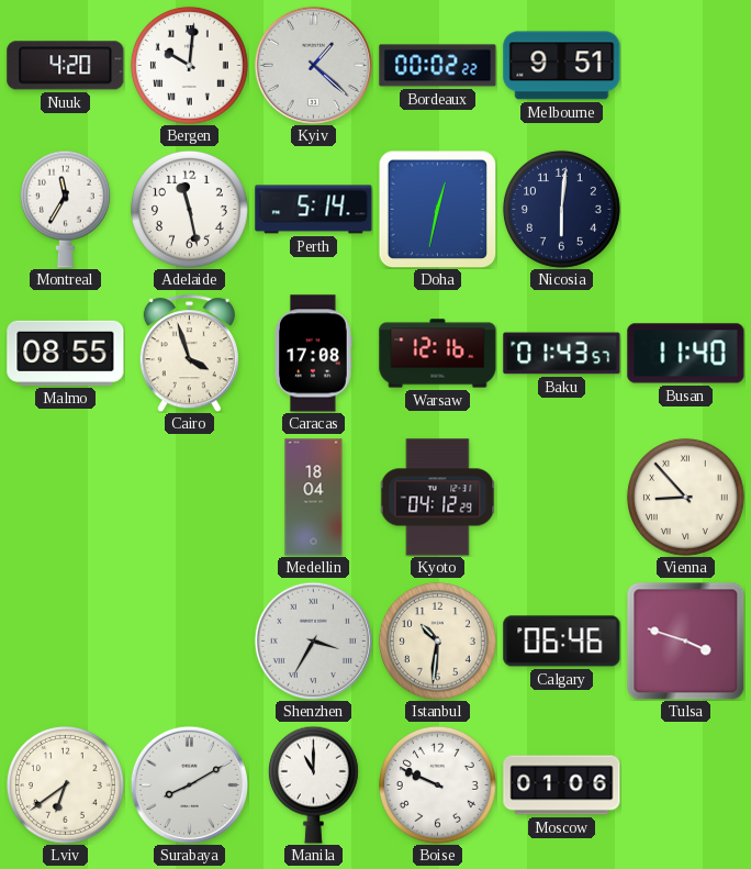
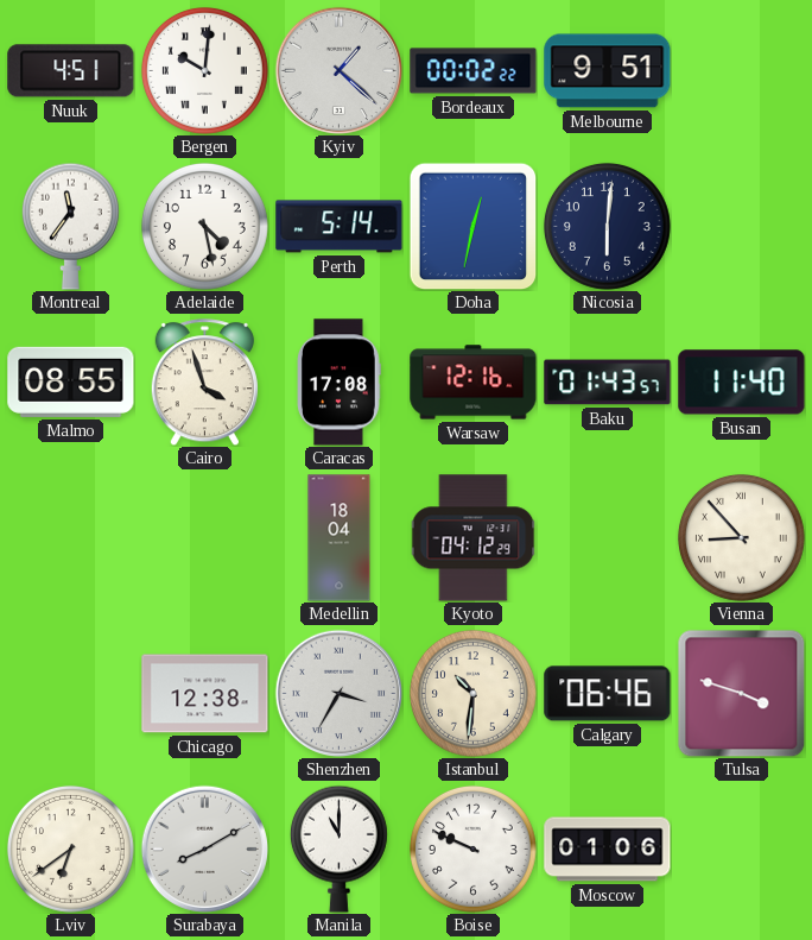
Nuuk: 4:20 -> 4:51
Montreal: 11:35 -> 11:36
Adelaide: 11:28 -> 4:28
Chicago: none -> 12:38
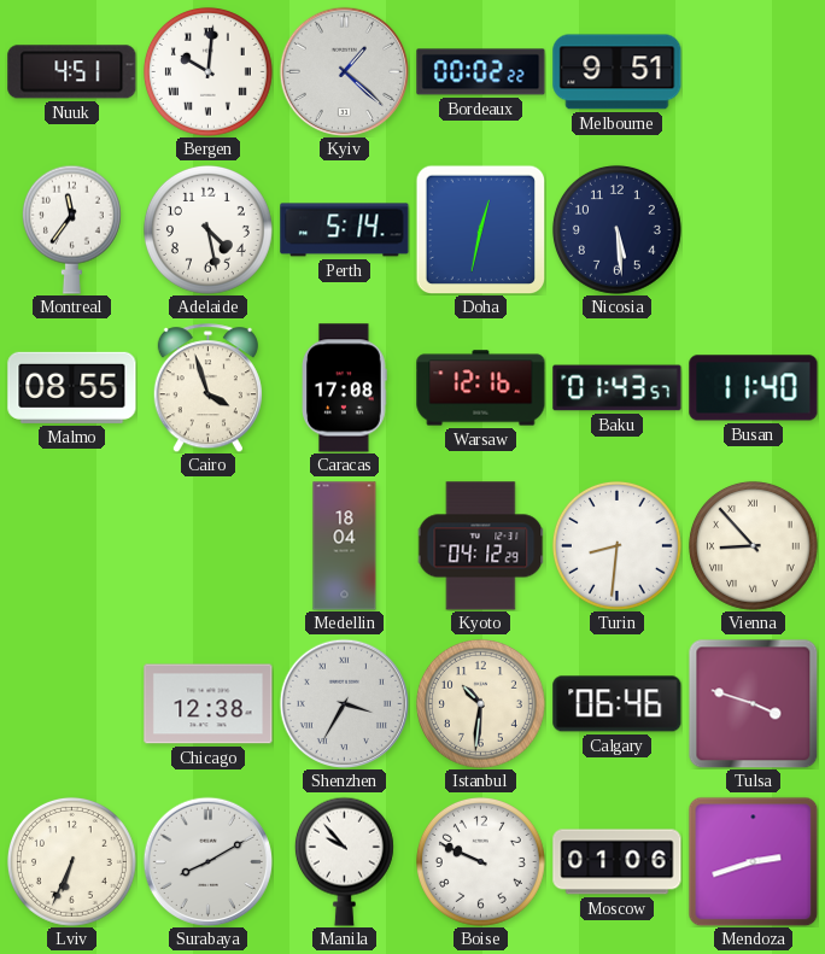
Nicosia: 6:01 -> 5:29
Turin: none -> 8:31
Lviv: 6:39 -> 6:34
Manila: 11:00 -> 9:53
Mendoza: none -> 2:42
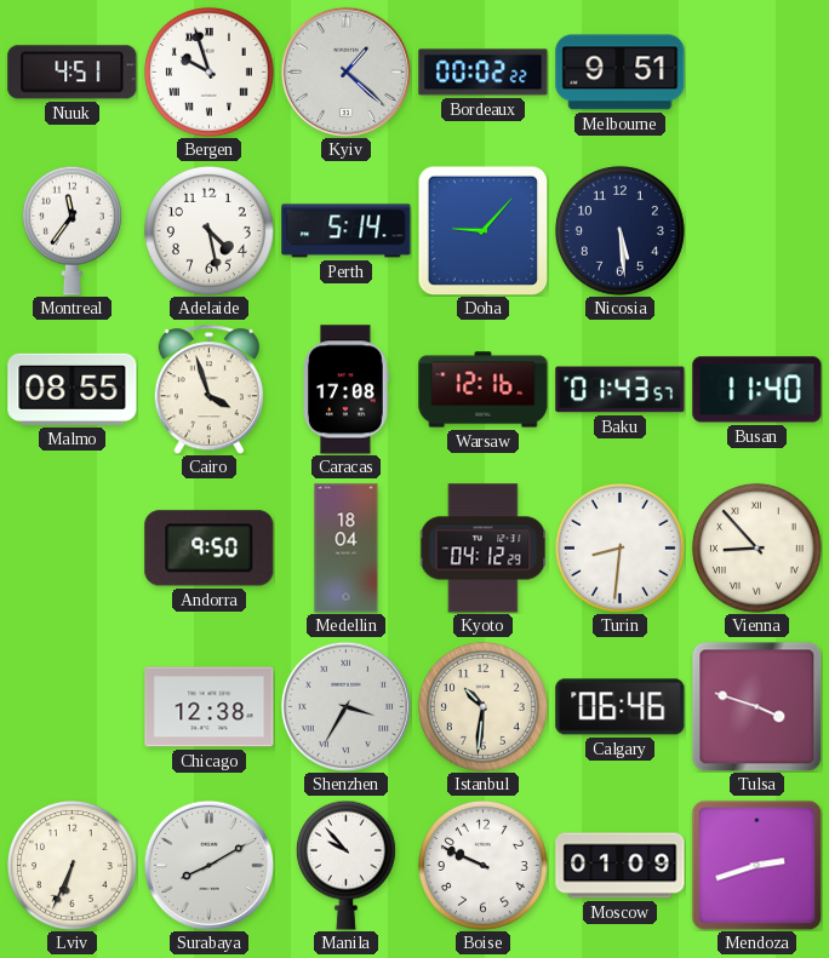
Bergen: 10:01 -> 9:57
Doha: 12:32 -> 9:07
Andorra: none -> 9:50
Moscow: 01:06 -> 01:09
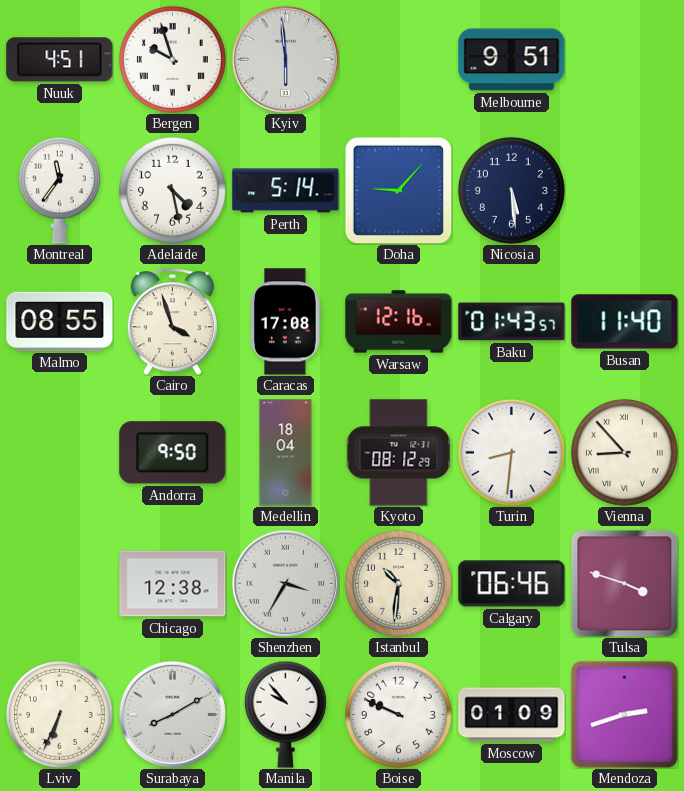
Kyiv: 1:22 -> 5:59
Bordeaux: 00:02 -> none
Kyoto: 04:12 -> 08:12
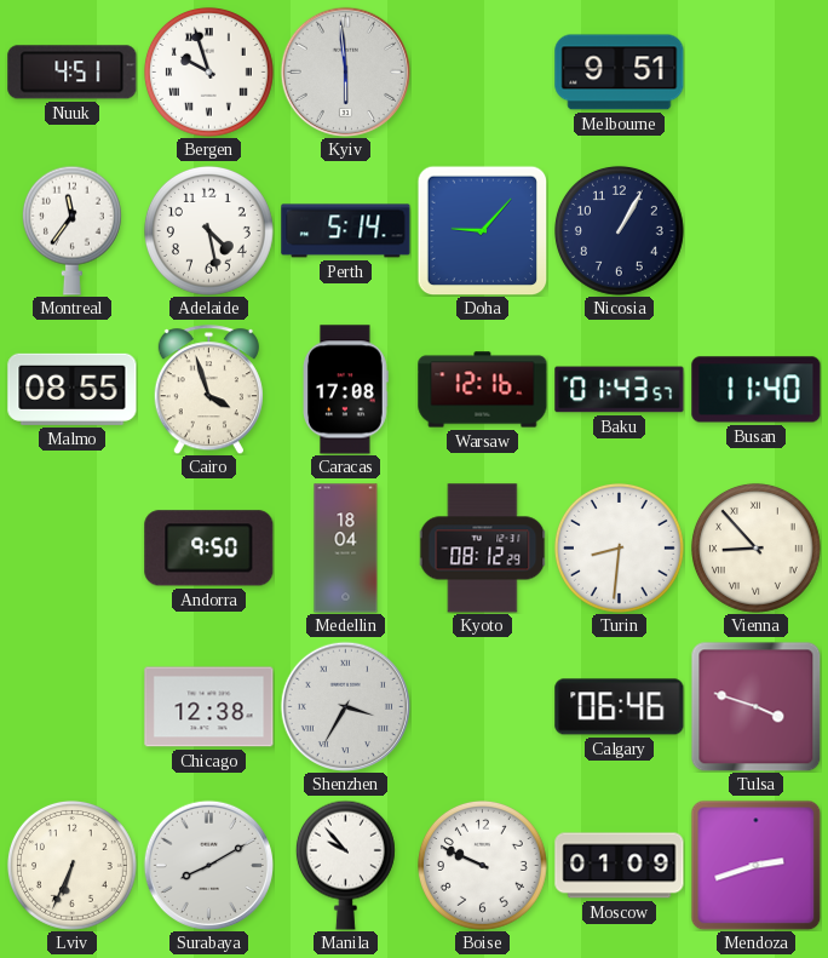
Nicosia: 5:29 -> 1:05
Istanbul: 10:31 -> none
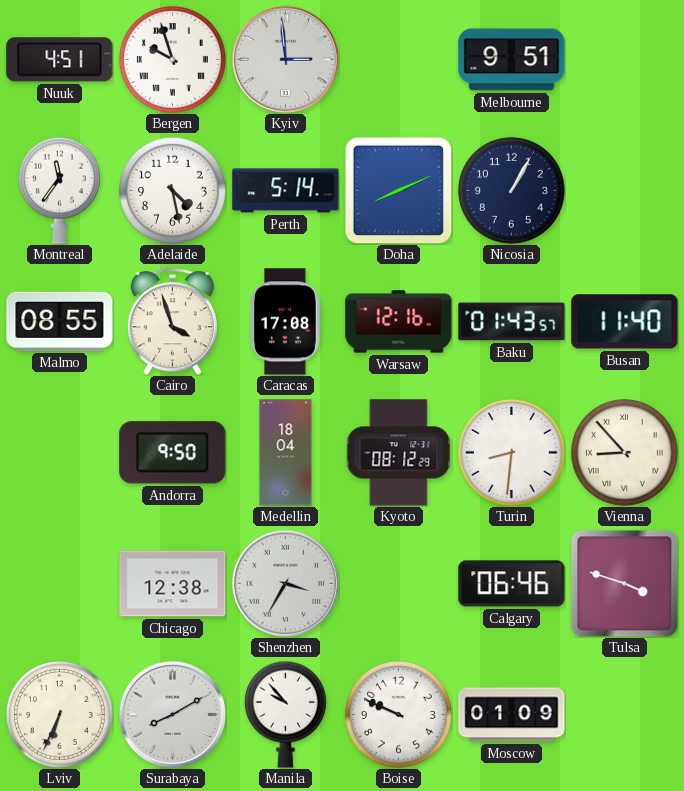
Kyiv: 5:59 -> 2:59
Doha: 9:07 -> 8:11
Mendoza: 2:42 -> none
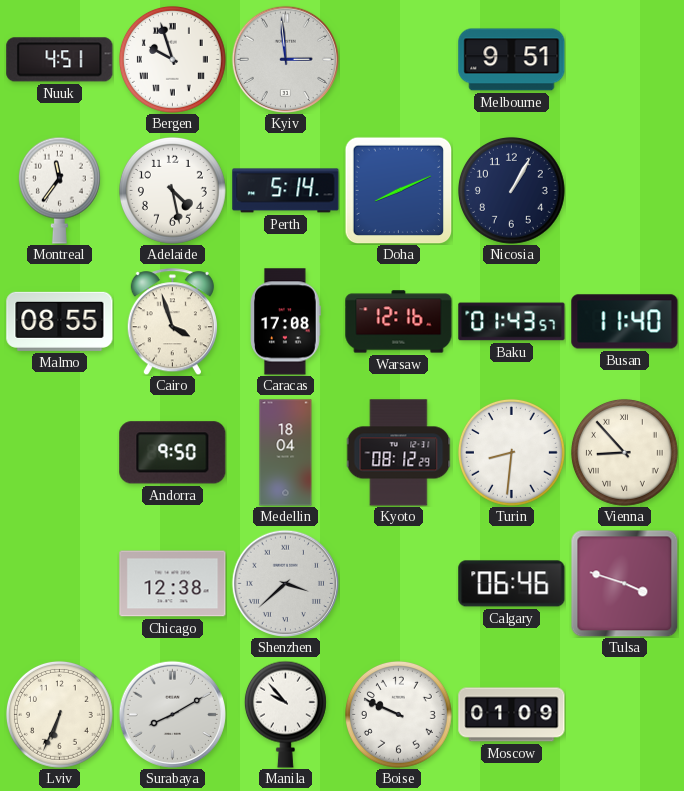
Shenzhen: 3:35 -> 3:38
